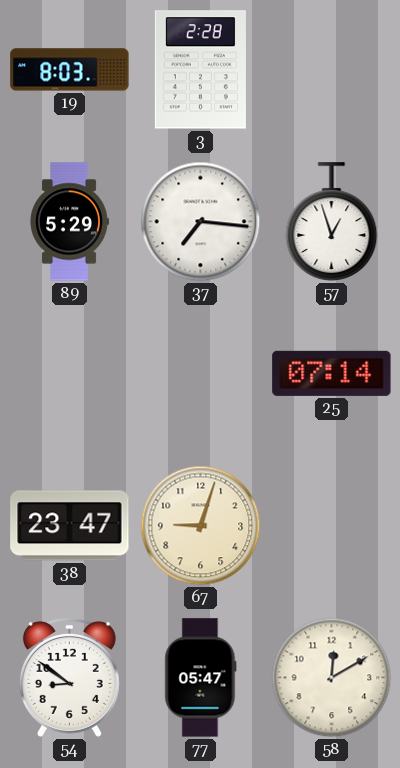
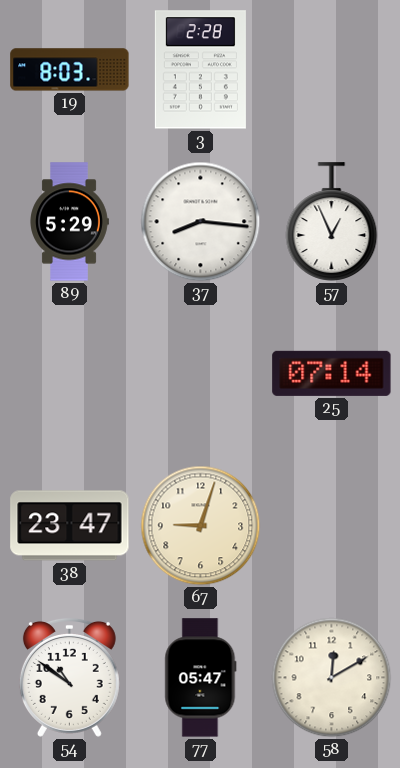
37: 7:16 -> 8:16
57: 12:57 -> 12:56
54: 8:51 -> 10:51
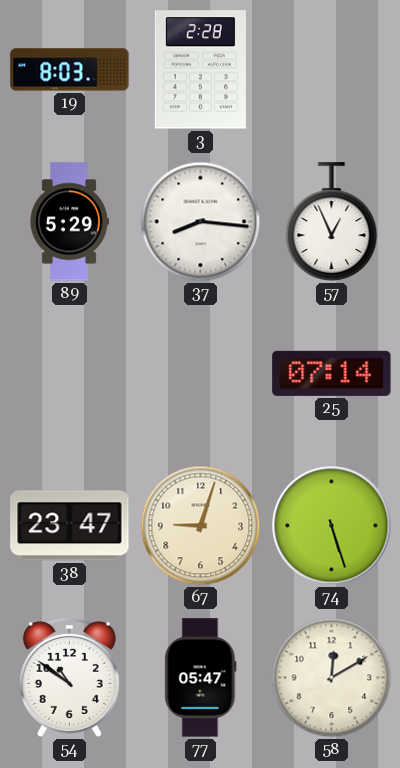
74: none -> 5:27
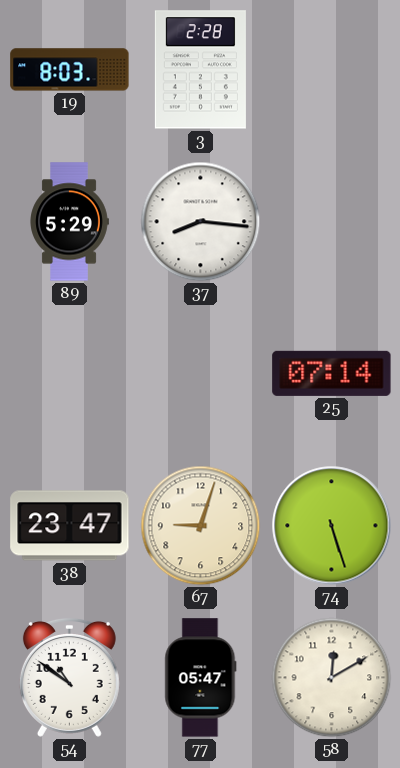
57: 12:56 -> none
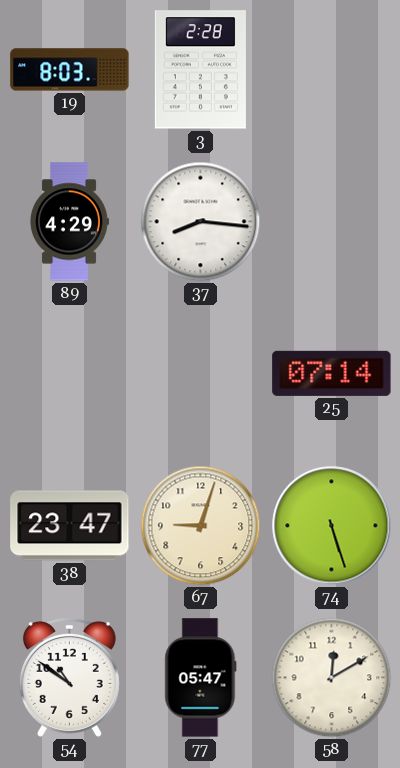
89: 5:29 -> 4:29
